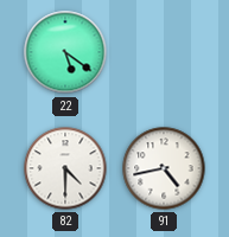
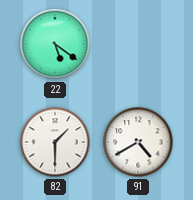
82: 4:30 -> 1:30
91: 4:43 -> 4:40
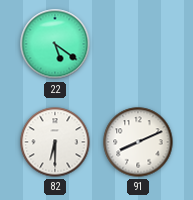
82: 1:30 -> 6:30
91: 4:40 -> 8:11
